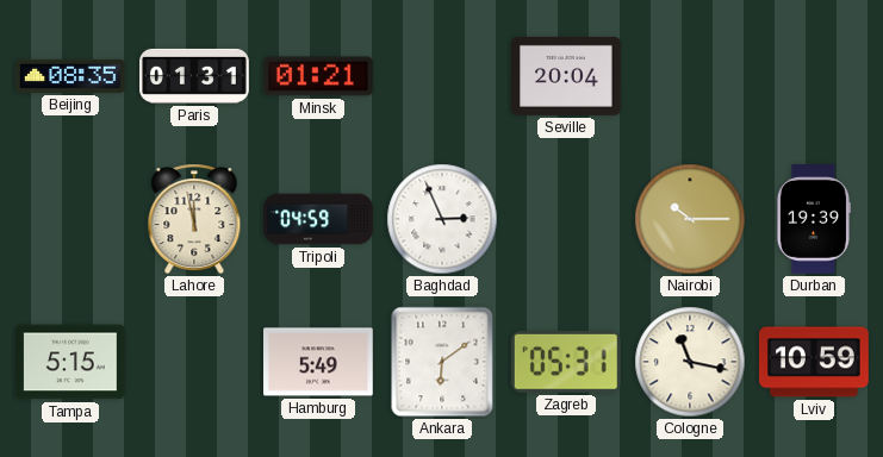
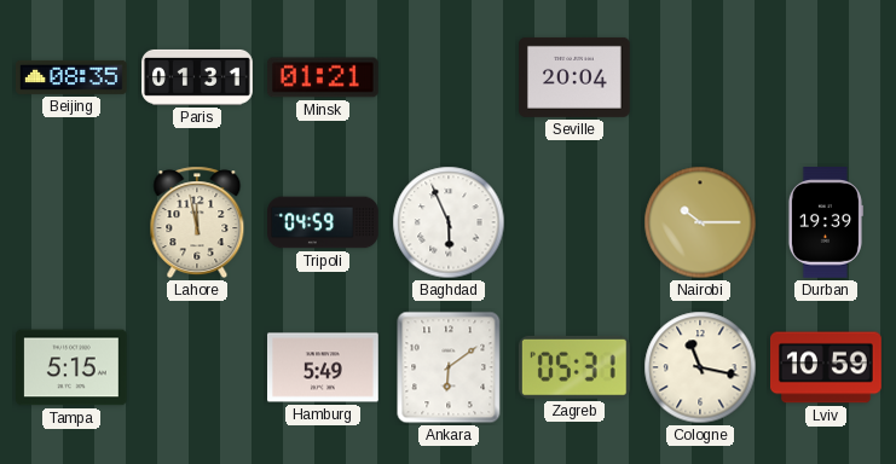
Baghdad: 2:56 -> 5:56
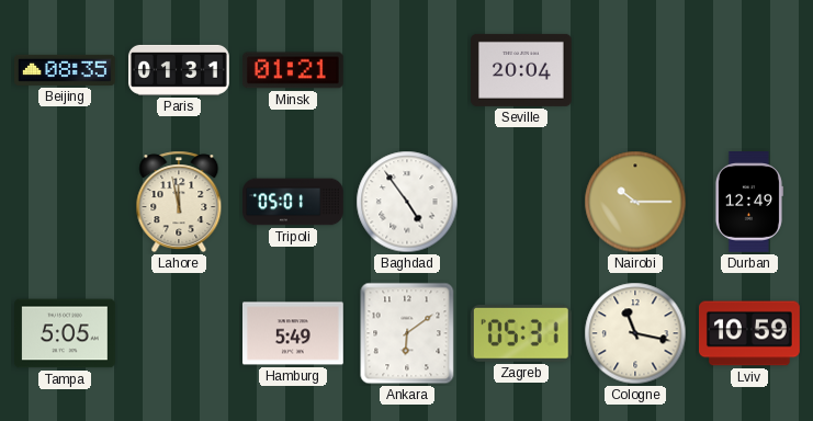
Tripoli: 04:59 -> 05:01
Baghdad: 5:56 -> 4:54
Durban: 19:39 -> 12:49
Tampa: 5:15 -> 5:05
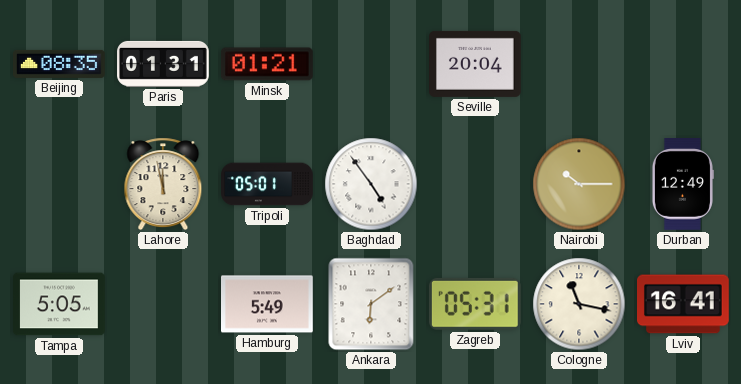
Lviv: 10:59 -> 16:41
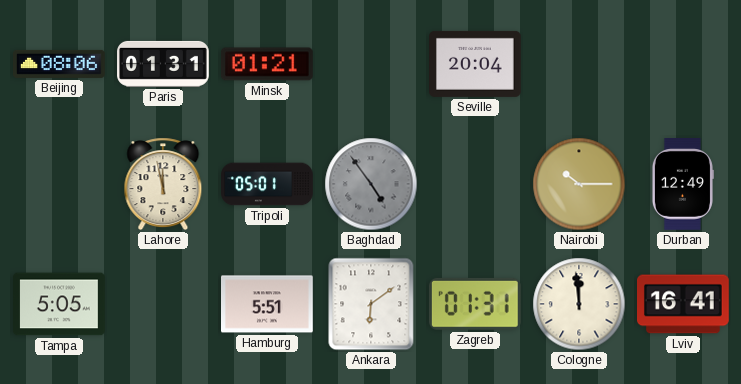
Beijing: 08:35 -> 08:06
Baghdad dial: white -> grey
Hamburg: 5:49 -> 5:51
Zagreb: 05:31 -> 01:31
Cologne: 11:17 -> 11:59
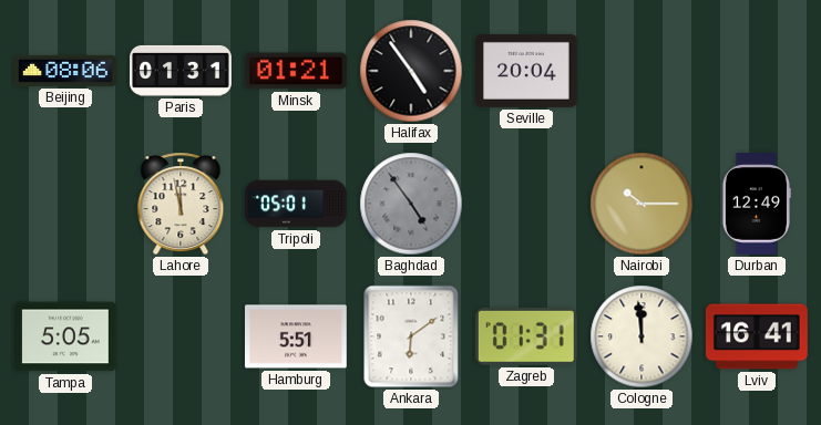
Halifax: none -> 4:54
